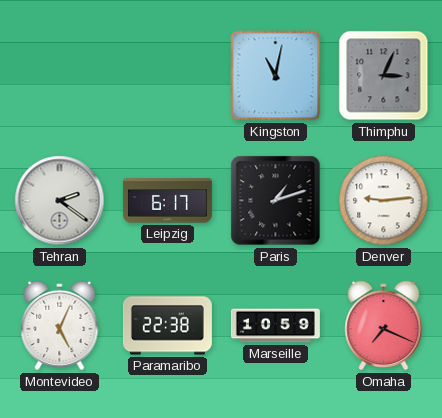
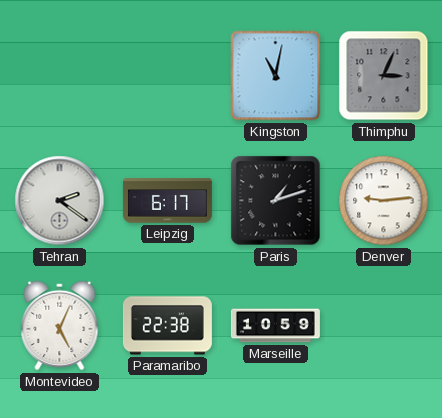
Omaha: 7:19 -> none
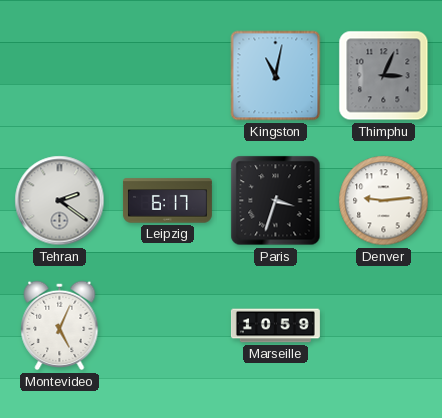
Paris: 1:12 -> 3:33
Paramaribo: 22:38 -> none
